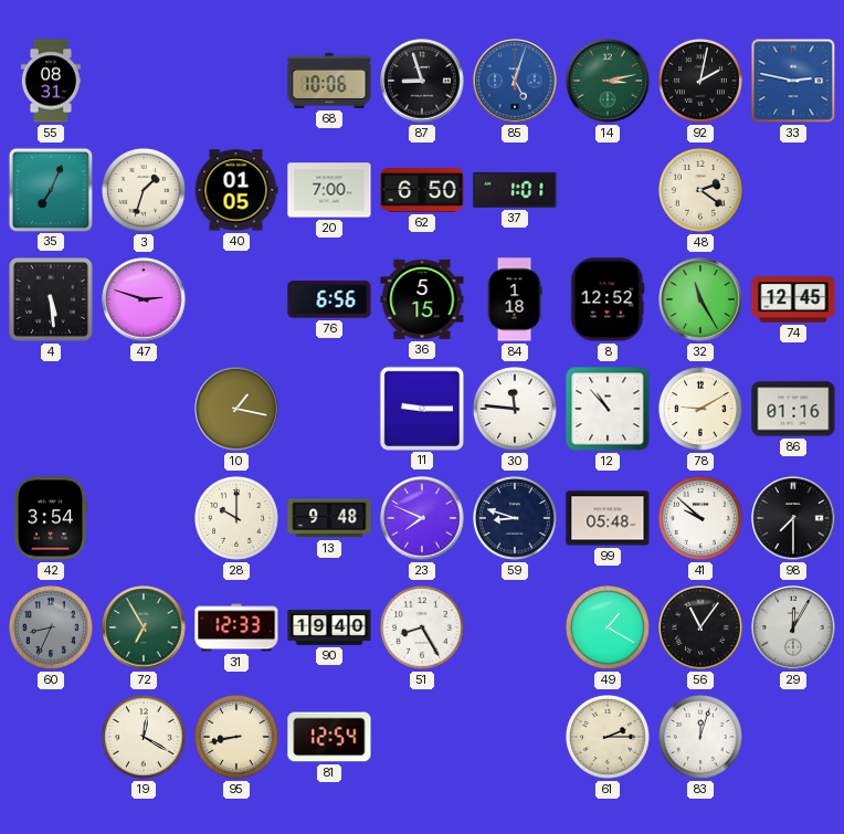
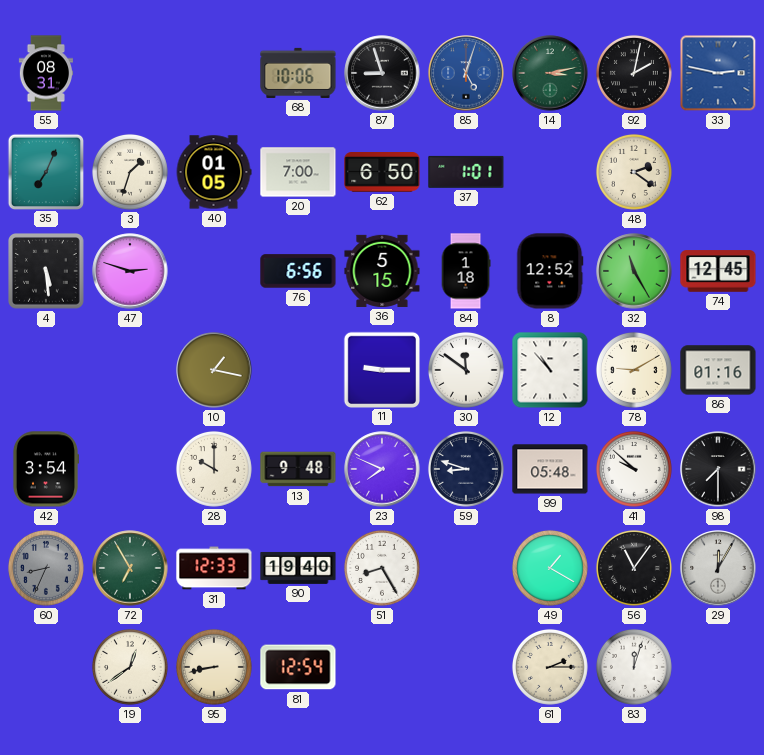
30: 11:46 -> 11:51
19: 12:20 -> 12:39
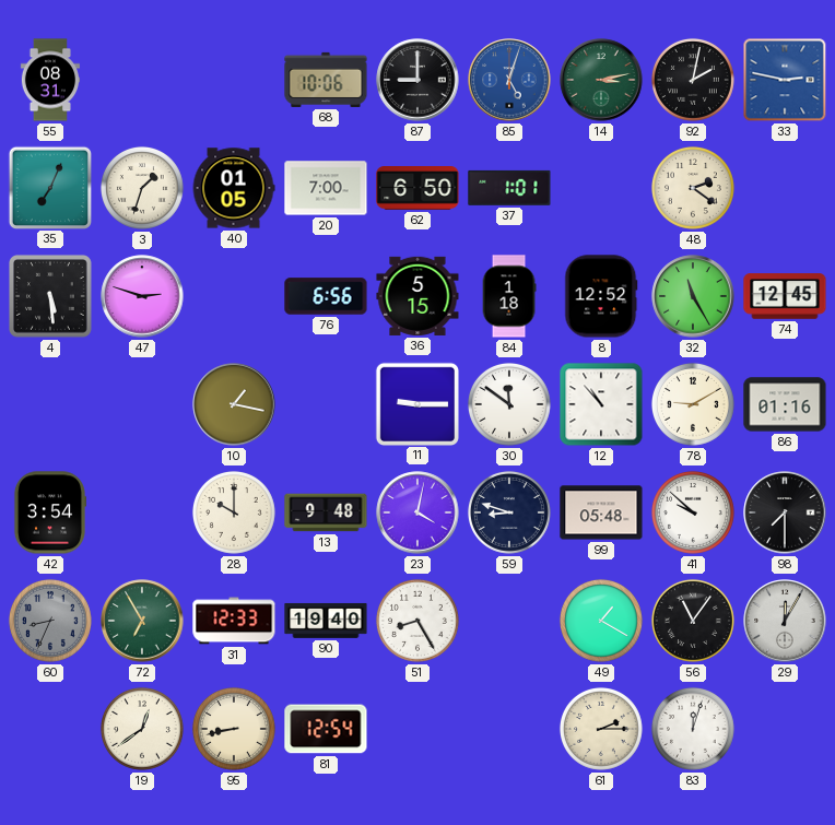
87: 8:57 -> 9:00
23: 7:49 -> 4:02
